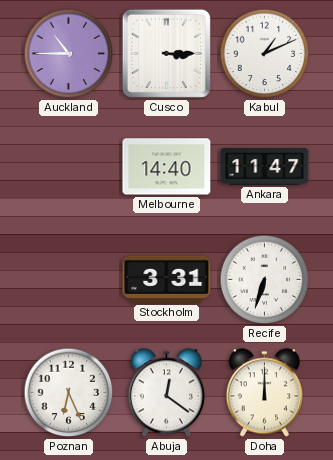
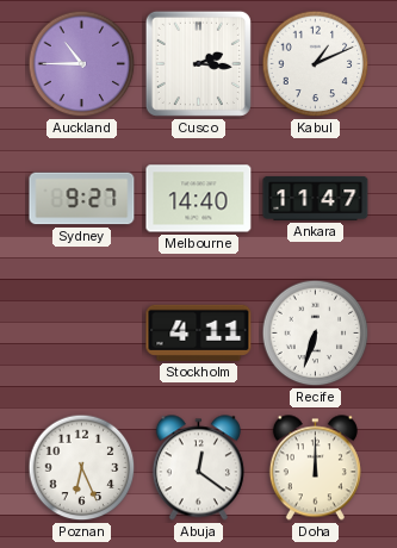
Cusco: 3:15 -> 2:16
Sydney: none -> 9:27
Stockholm: 3:31 -> 4:11
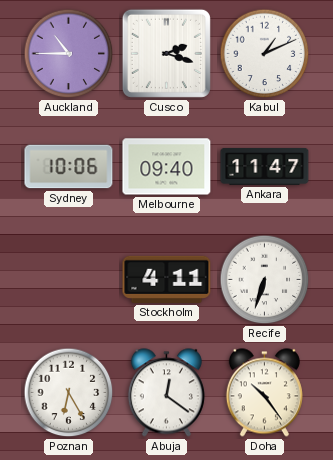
Cusco: 2:16 -> 2:18
Sydney: 9:27 -> 10:06
Melbourne: 14:40 -> 09:40
Poznan: 6:26 -> 6:25
Doha: 12:00 -> 10:24
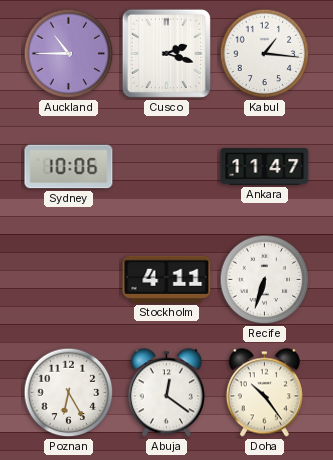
Kabul: 1:11 -> 1:16
Melbourne: 09:40 -> none
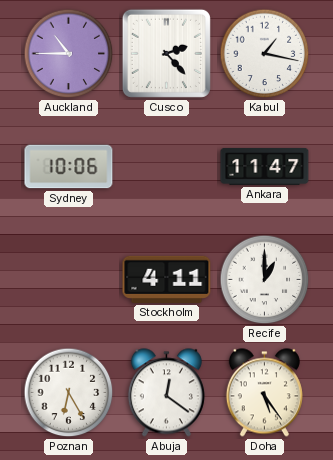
Cusco: 2:18 -> 2:23
Kabul: 1:16 -> 1:17
Recife: 6:33 -> 1:00
Doha: 10:24 -> 5:24
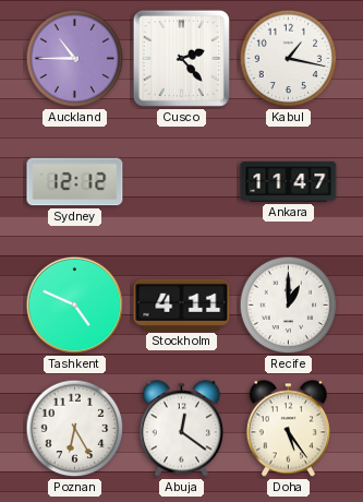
Sydney: 10:06 -> 12:12
Tashkent: none -> 4:49
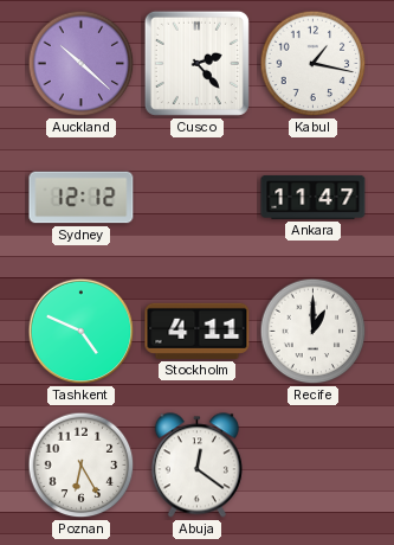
Auckland: 10:45 -> 10:22
Doha: 5:24 -> none
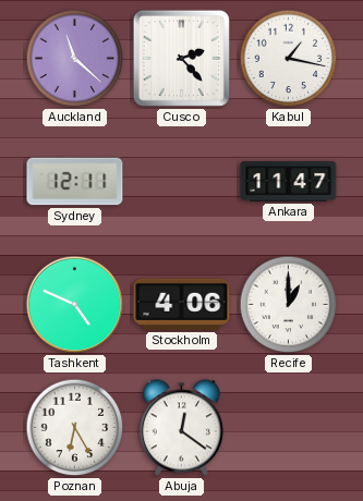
Auckland: 10:22 -> 11:22
Sydney: 12:12 -> 12:11
Stockholm: 4:11 -> 4:06
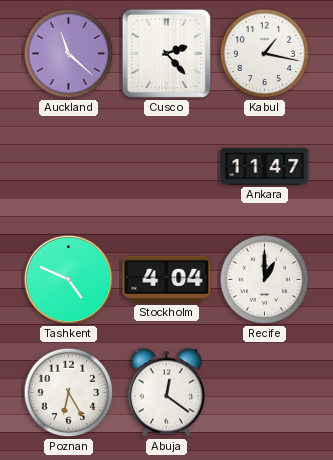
Sydney: 12:11 -> none
Stockholm: 4:06 -> 4:04
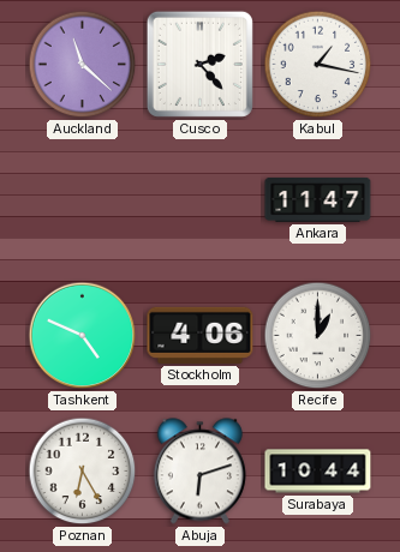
Stockholm: 4:04 -> 4:06
Abuja: 12:21 -> 6:12
Surabaya: none -> 10:44
